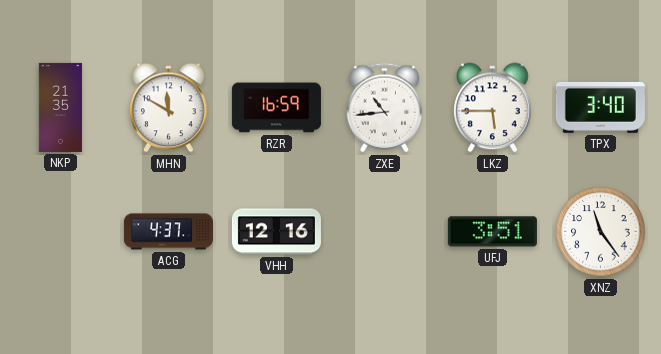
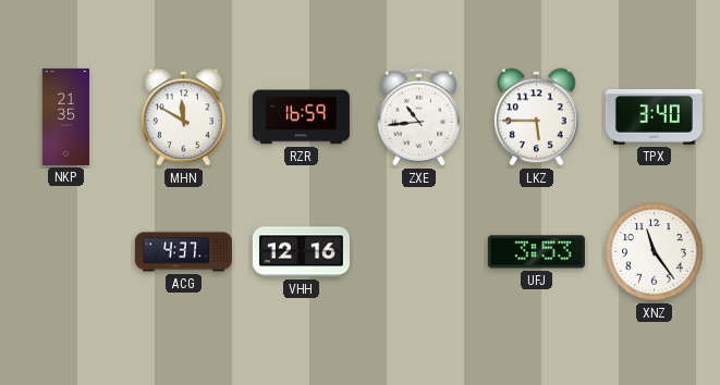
UFJ: 3:51 -> 3:53
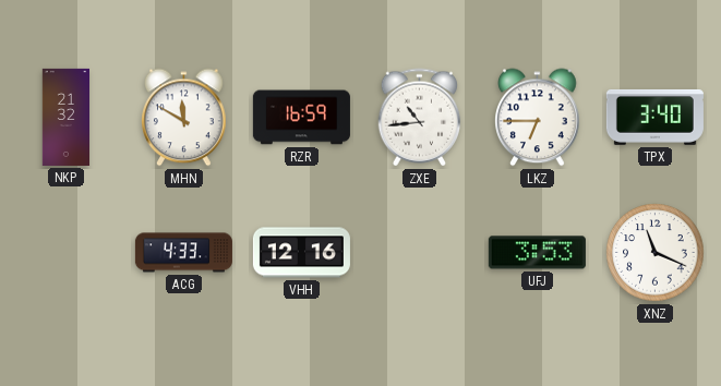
NKP: 21:35 -> 21:32
LKZ: 5:45 -> 6:45
ACG: 4:37 -> 4:33
XNZ: 11:24 -> 11:19
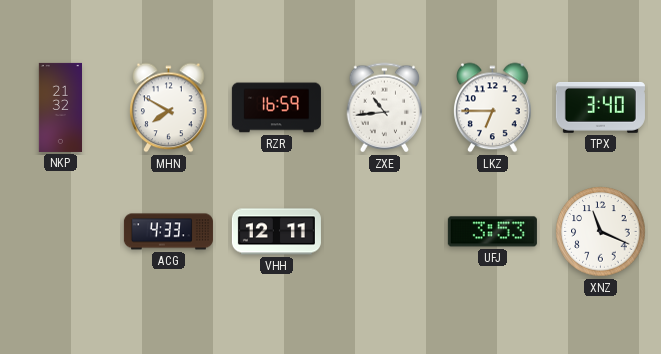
MHN: 11:50 -> 7:50
VHH: 12:16 -> 12:11
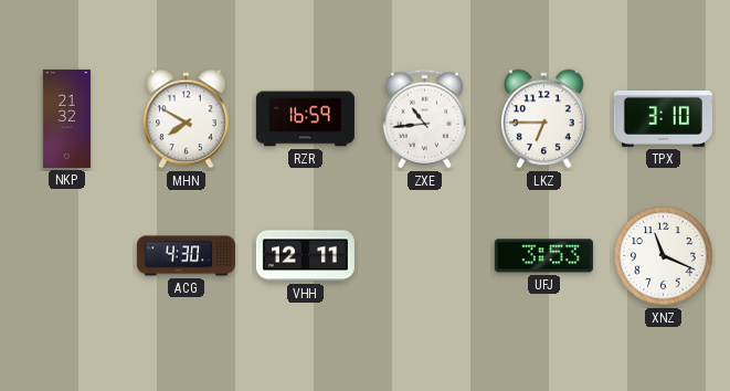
TPX: 3:40 -> 3:10
ACG: 4:33 -> 4:30
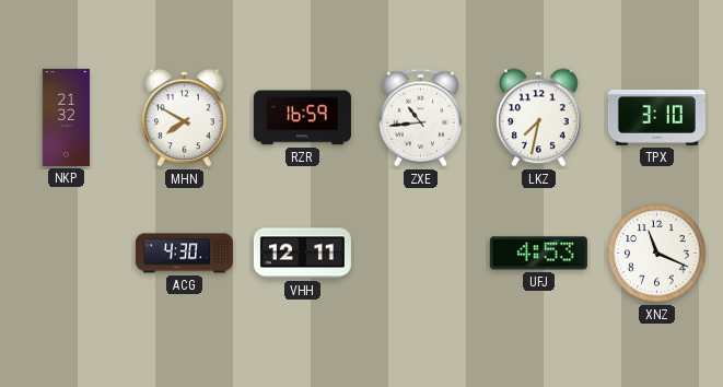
LKZ: 6:45 -> 7:32
UFJ: 3:53 -> 4:53
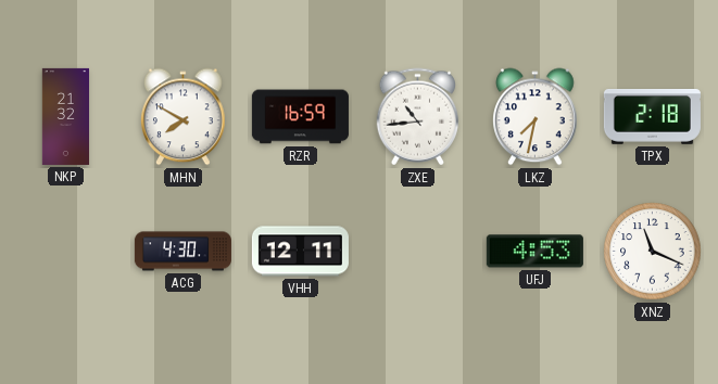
TPX: 3:10 -> 2:18
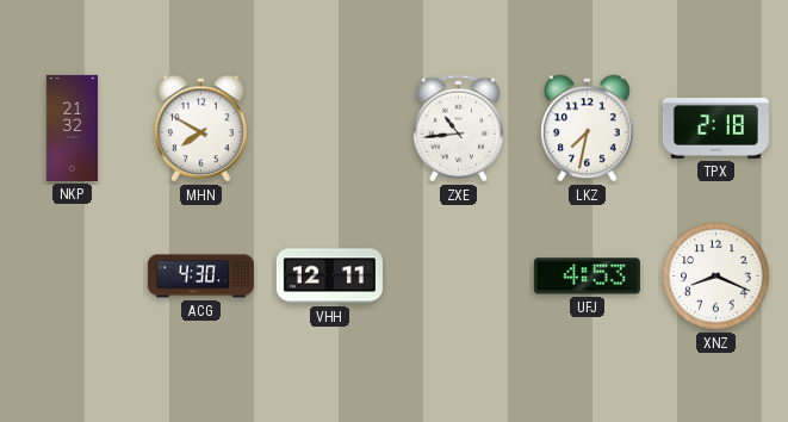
RZR: 16:59 -> none
XNZ: 11:19 -> 8:19
